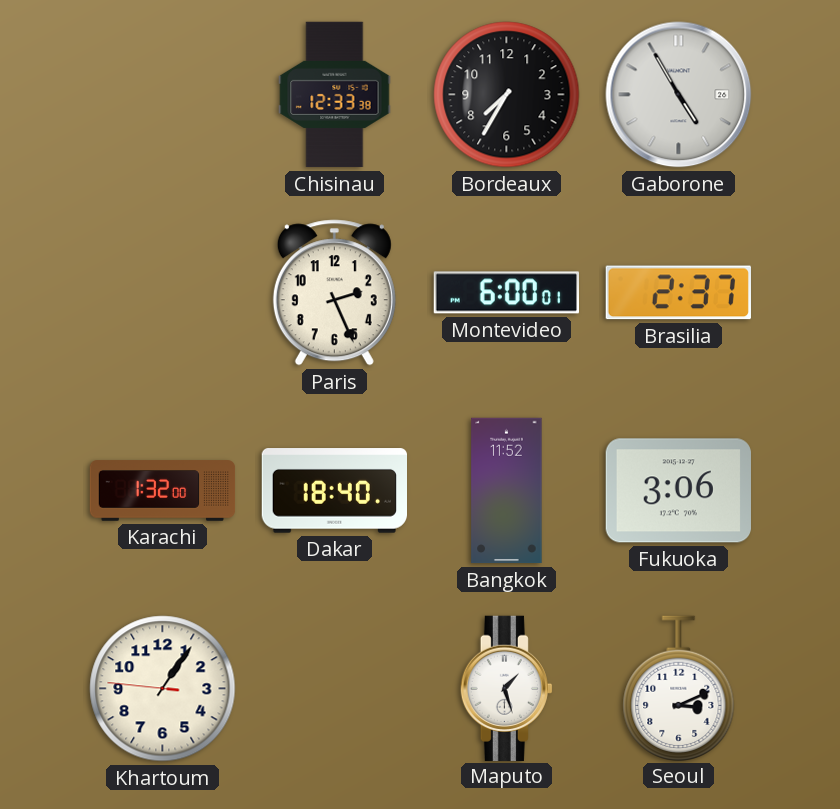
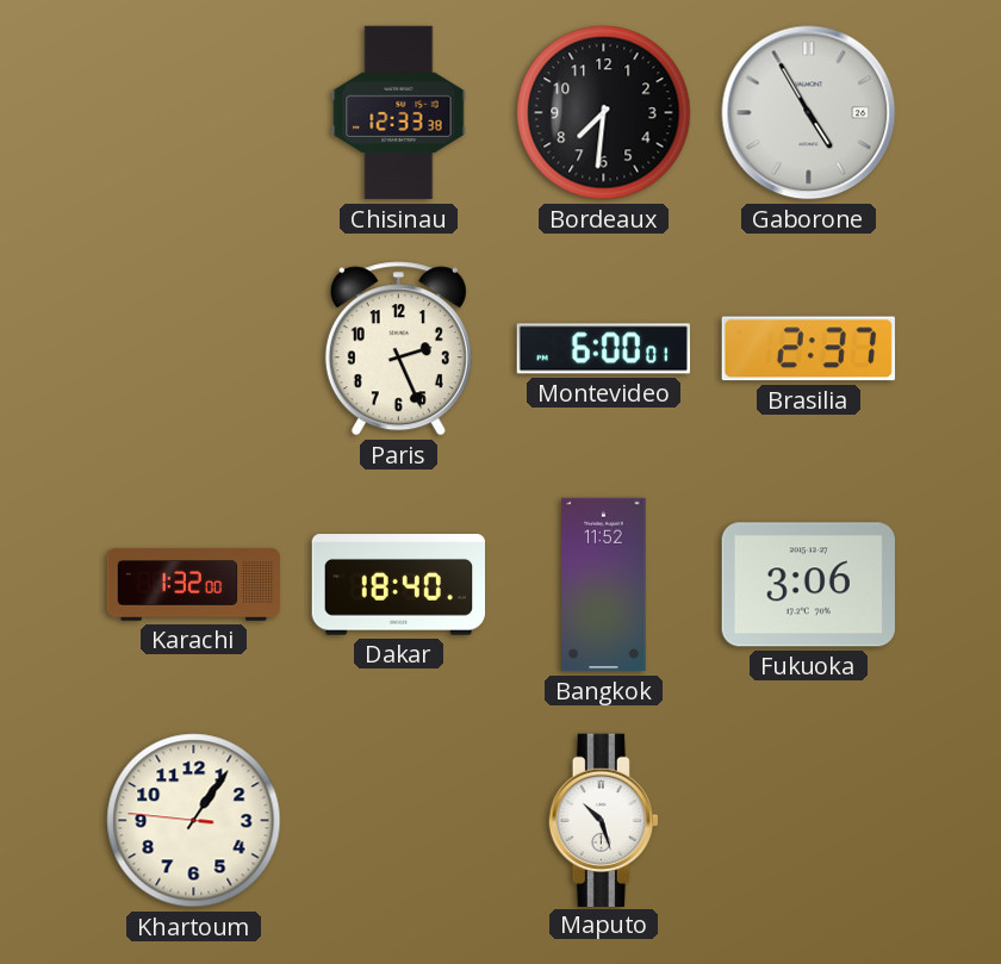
Bordeaux: 7:35 -> 7:31
Maputo: 1:27 -> 10:27
Seoul: 3:11 -> none
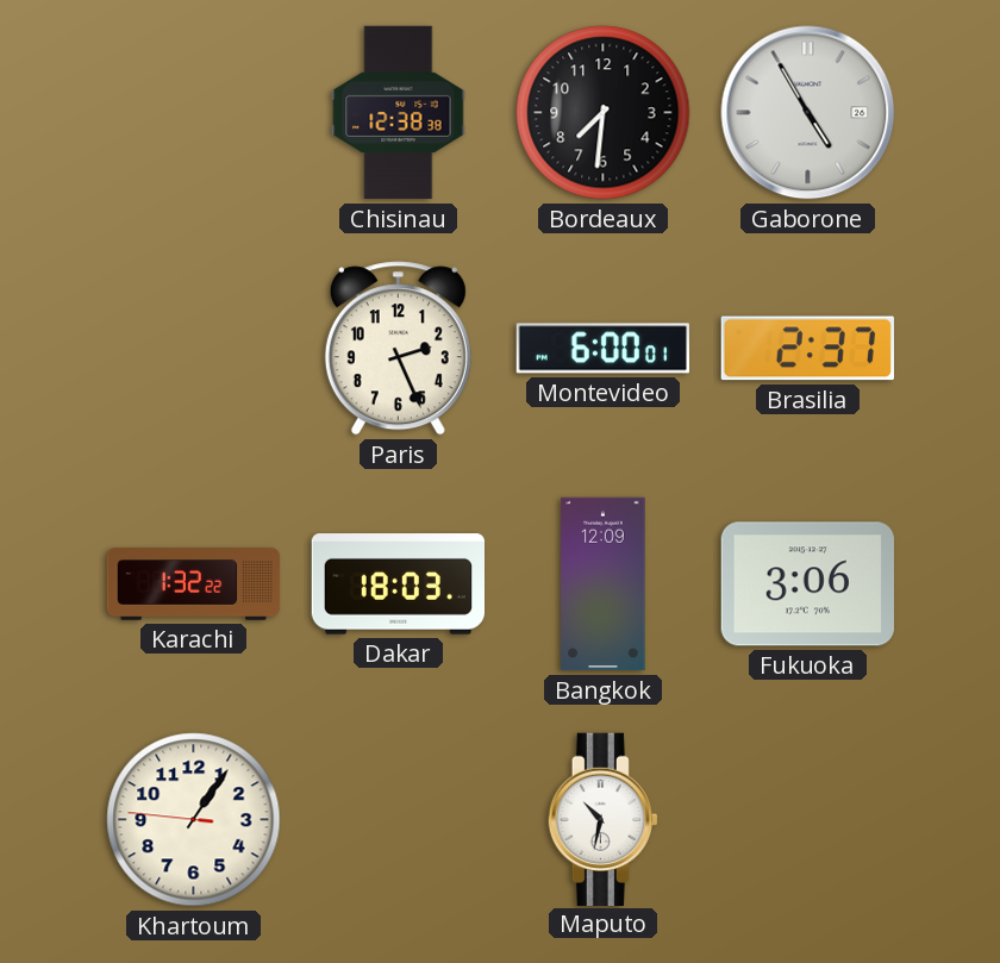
Chisinau: 12:33 -> 12:38
Karachi: 1:32:00 -> 1:32:22
Dakar: 18:40 -> 18:03
Bangkok: 11:52 -> 12:09
Maputo: 10:27 -> 10:32
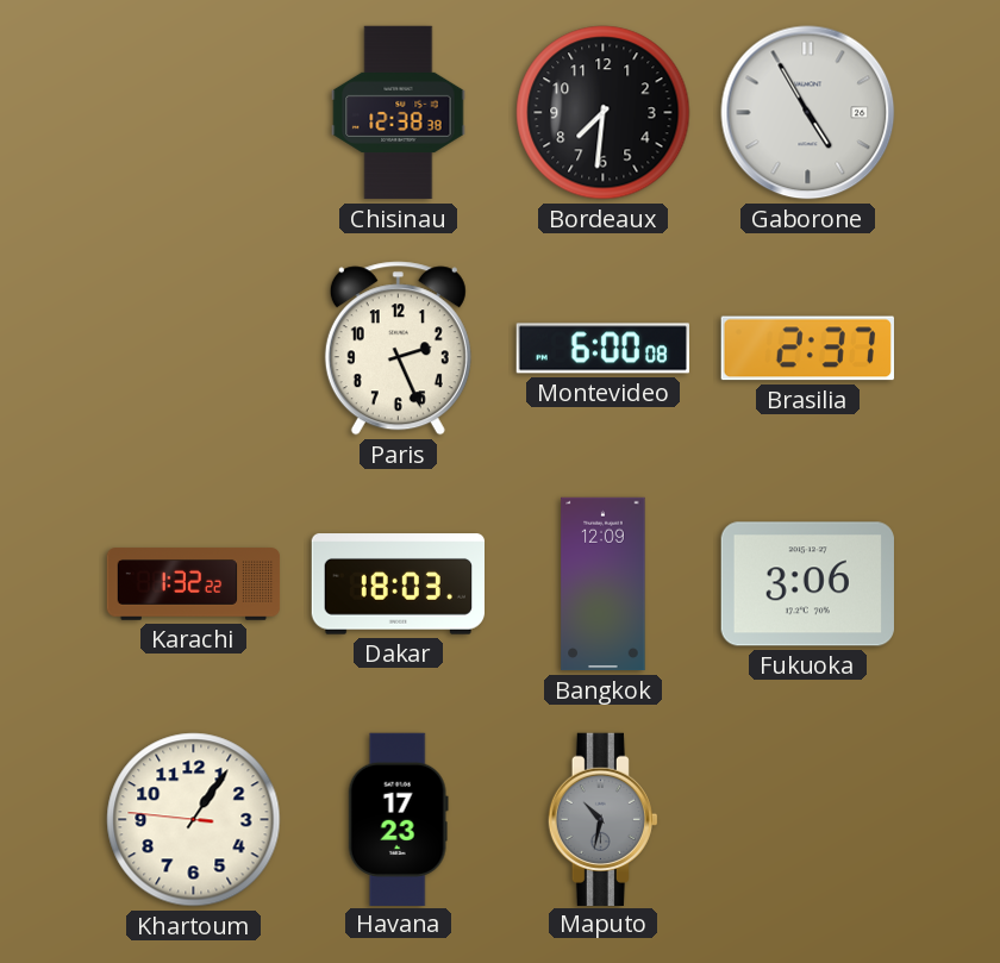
Montevideo: 6:00:01 -> 6:00:08
Havana: none -> 17:23
Maputo dial: white -> grey
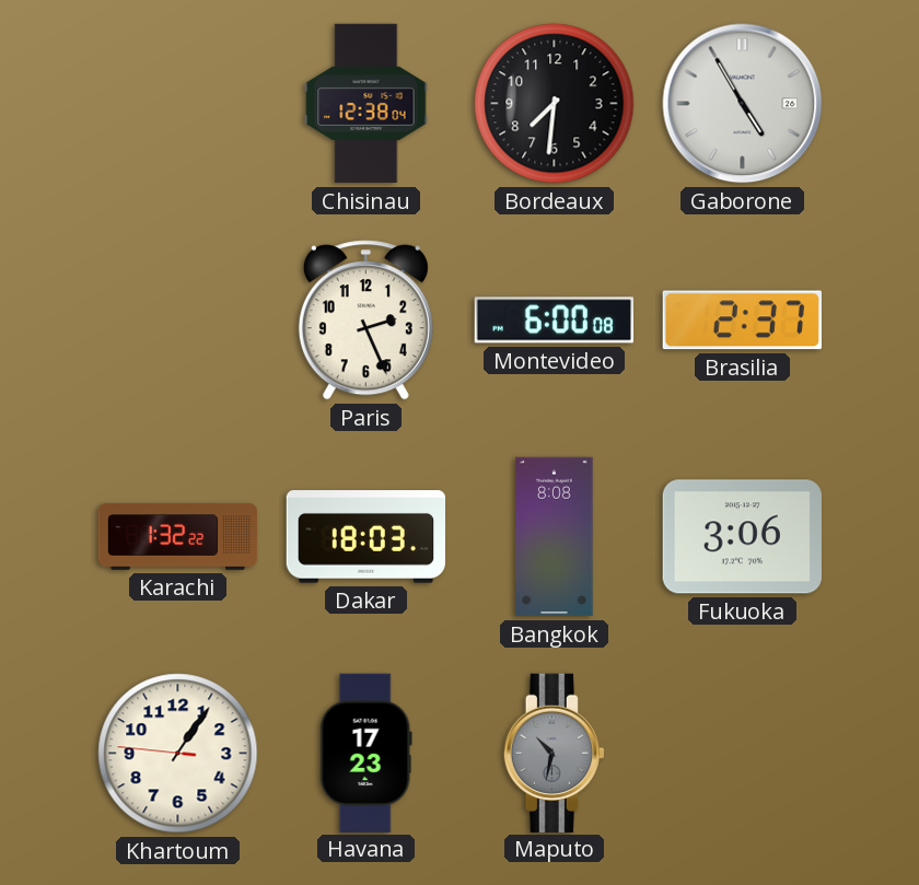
Chisinau: 12:38:38 -> 12:38:04
Bangkok: 12:09 -> 8:08
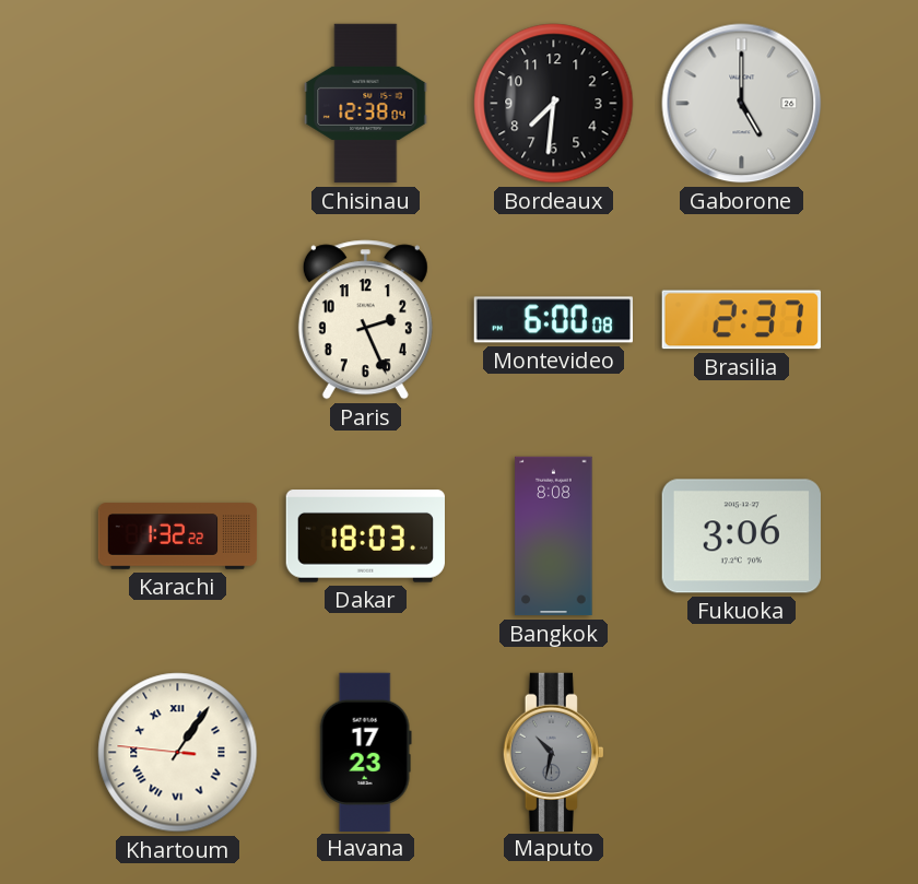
Gaborone: 4:55 -> 5:00
Khartoum numerals: Arabic -> Roman
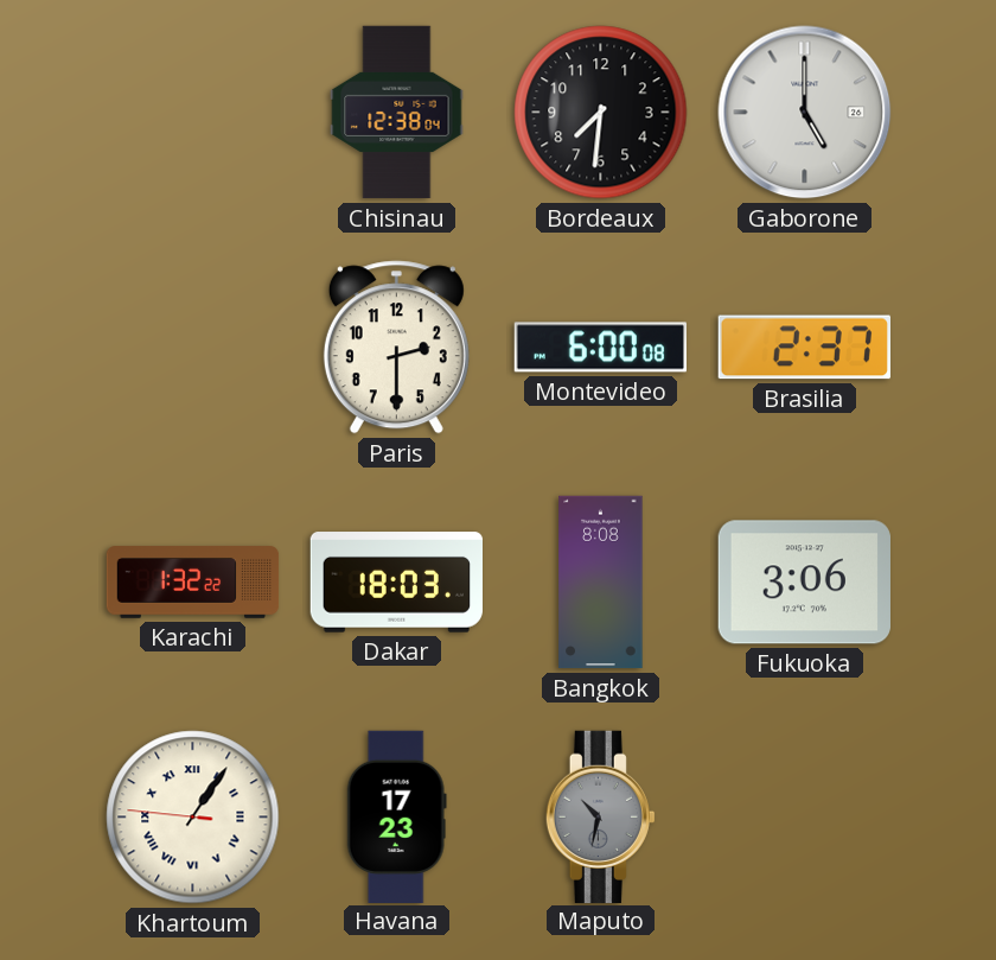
Paris: 2:26 -> 2:30
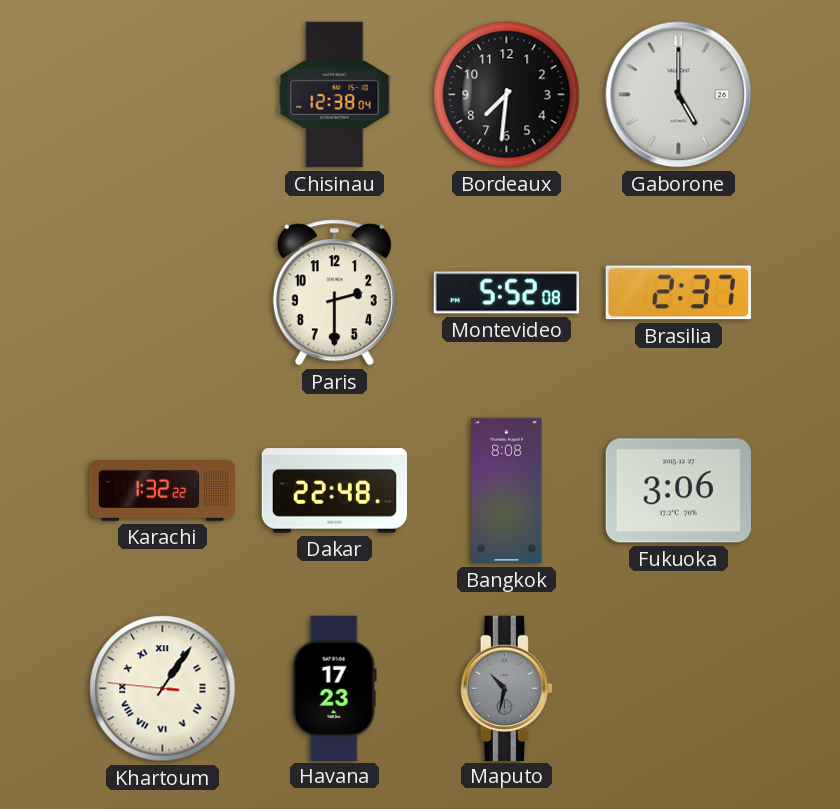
Montevideo: 6:00 -> 5:52
Dakar: 18:03 -> 22:48
